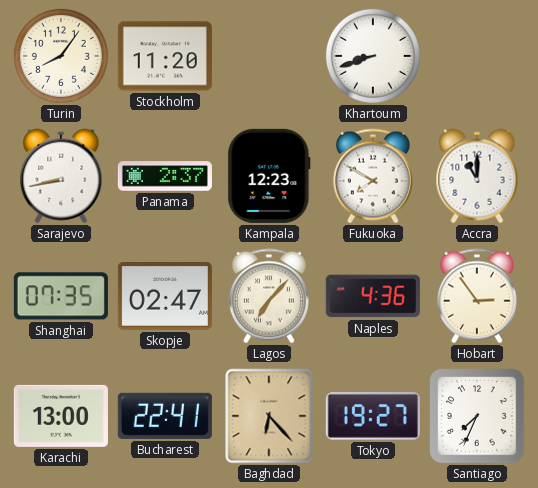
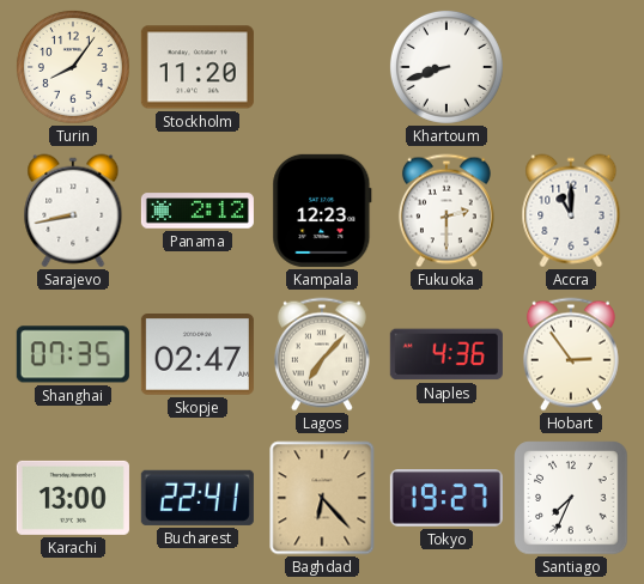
Panama: 2:37 -> 2:12
Fukuoka: 7:50 -> 2:30
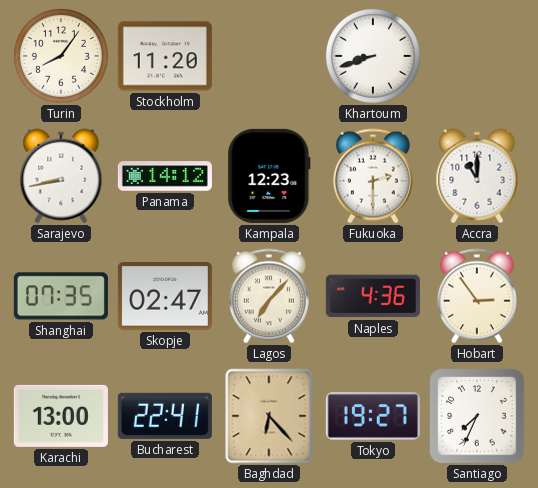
Panama: 2:12 -> 14:12
